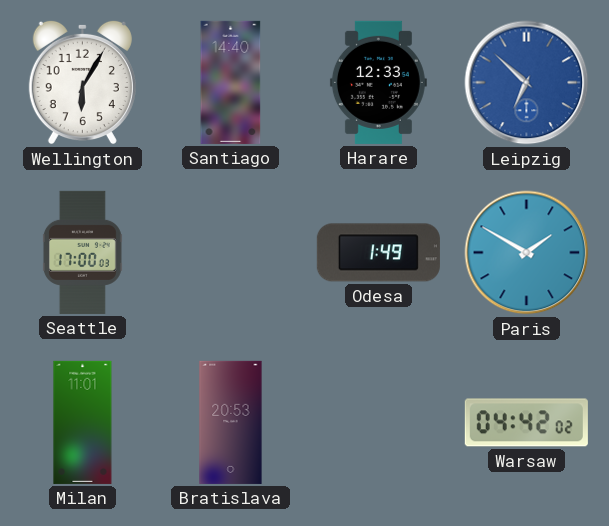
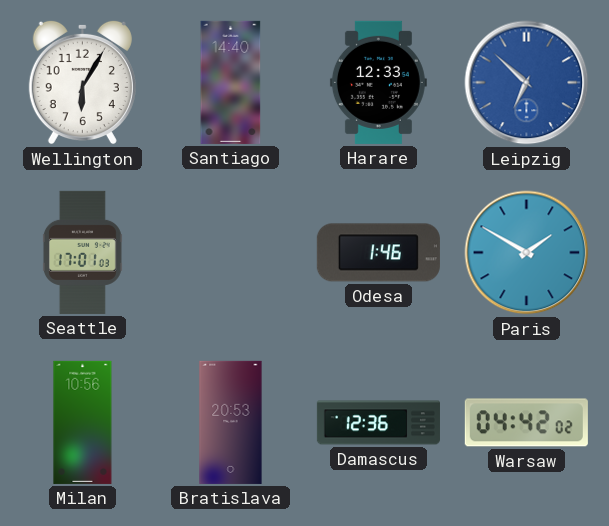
Seattle: 17:00 -> 17:01
Odesa: 1:49 -> 1:46
Milan: 11:01 -> 10:56
Damascus: none -> 12:36
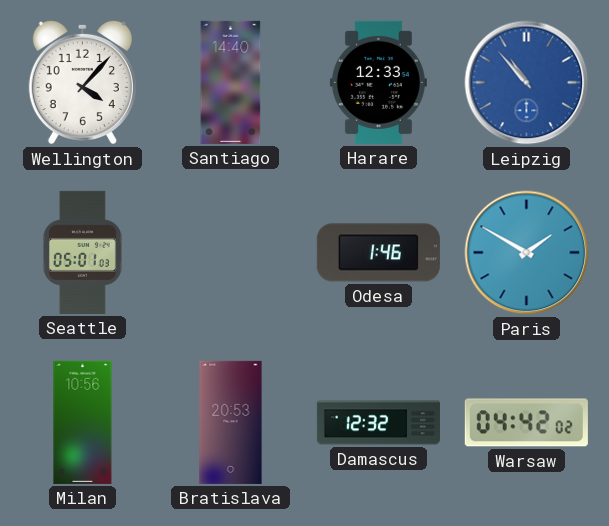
Wellington: 6:05 -> 4:07
Leipzig: 6:52 -> 10:53
Seattle: 17:01 -> 05:01
Damascus: 12:36 -> 12:32
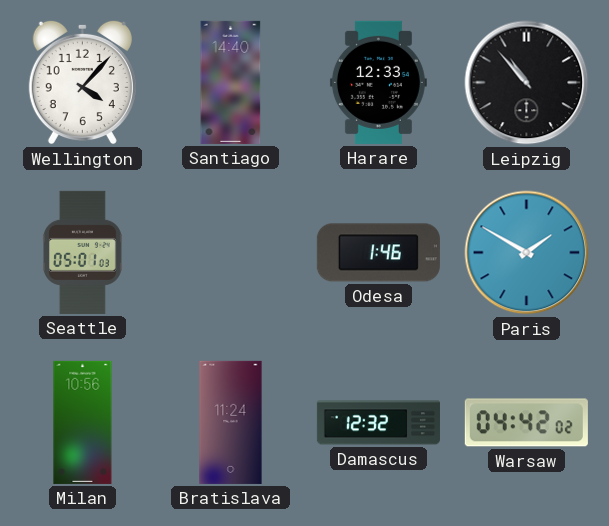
Leipzig dial: blue -> black
Bratislava: 20:53 -> 11:24
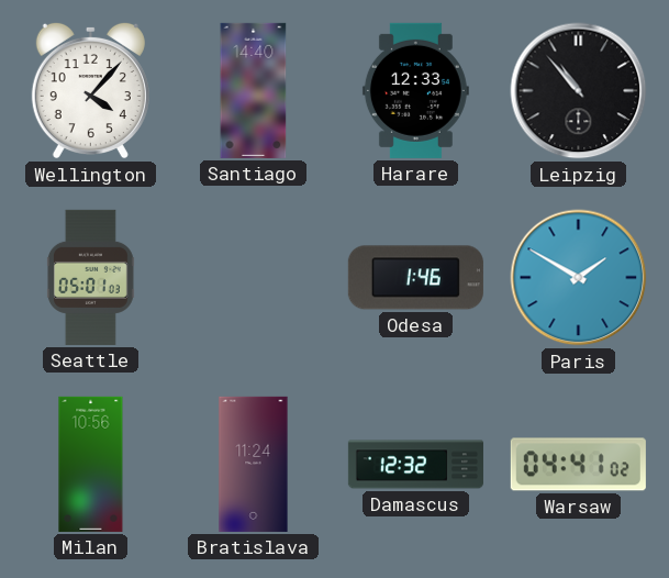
Warsaw: 04:42 -> 04:41
